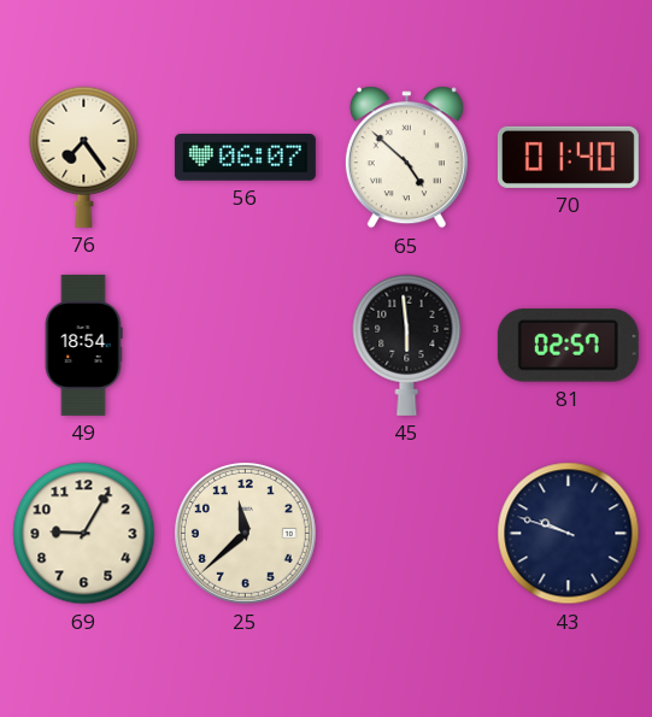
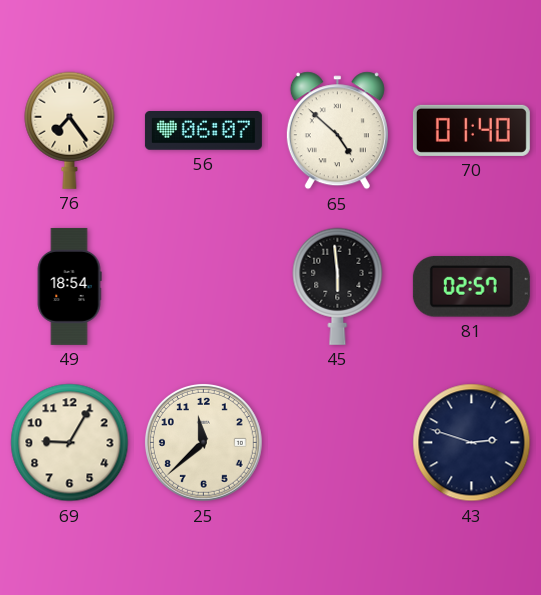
43: 9:48 -> 2:48
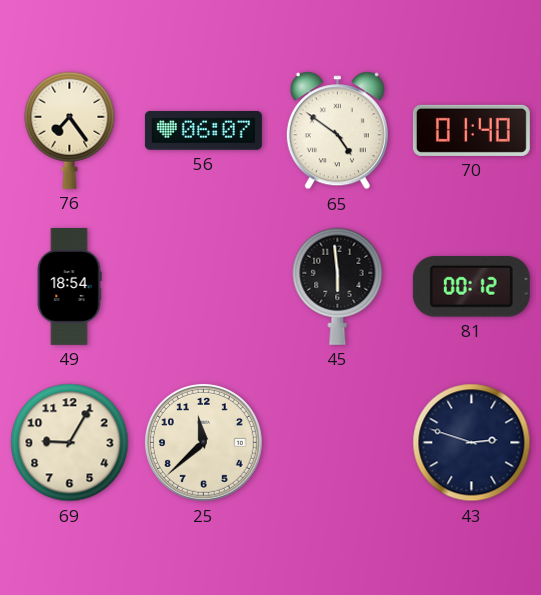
65: 4:52 -> 4:51
81: 02:57 -> 00:12
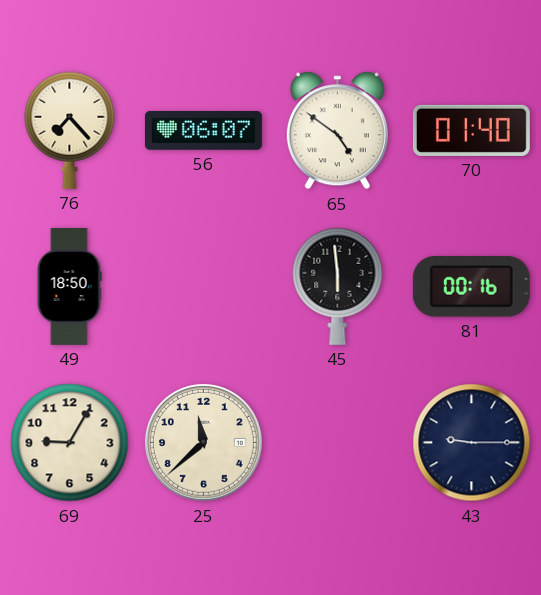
76: 7:24 -> 7:23
49: 18:54 -> 18:50
81: 00:12 -> 00:16
43: 2:48 -> 9:15
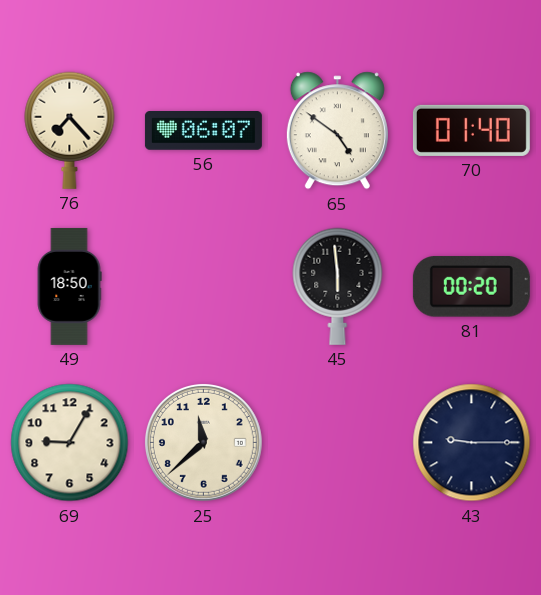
81: 00:16 -> 00:20
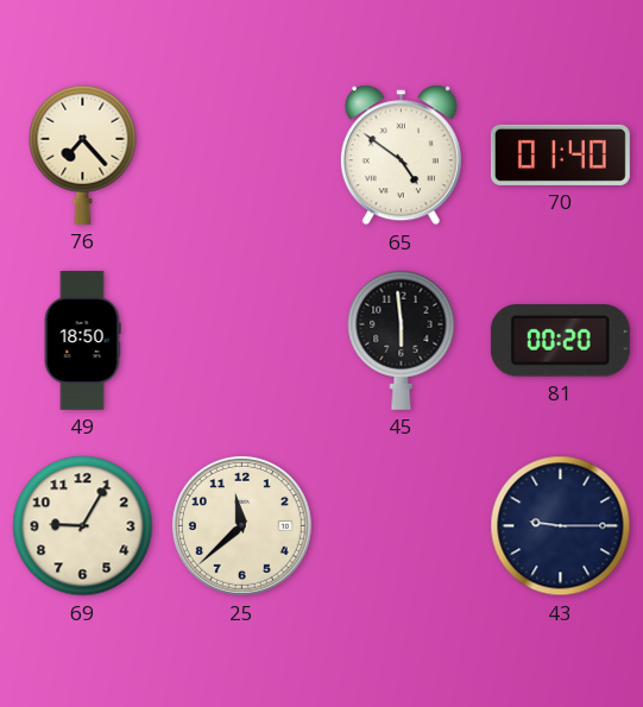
56: 06:07 -> none
